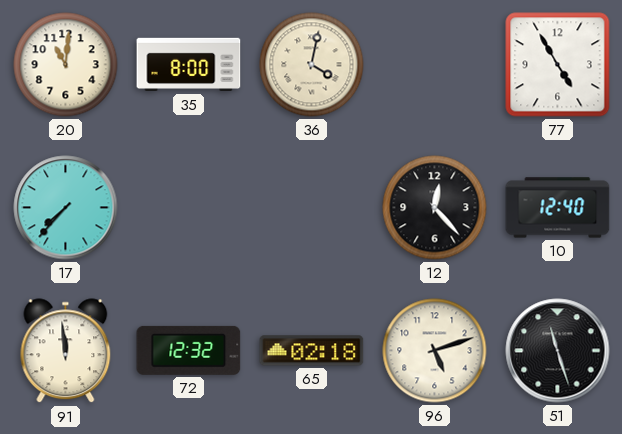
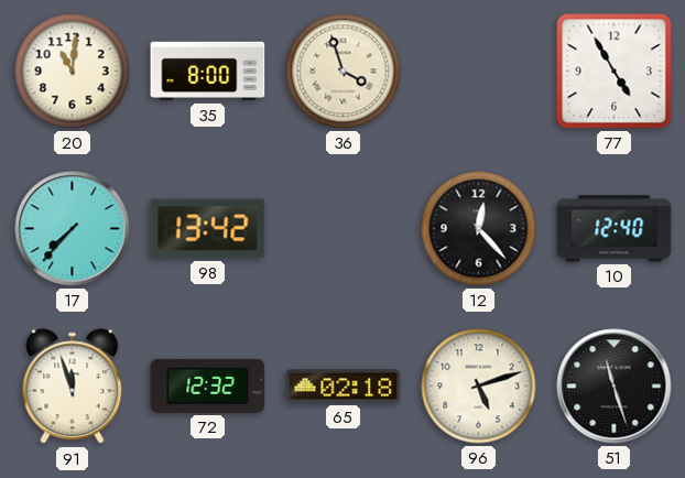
36: 4:02 -> 3:57
98: none -> 13:42
91: 11:59 -> 11:57
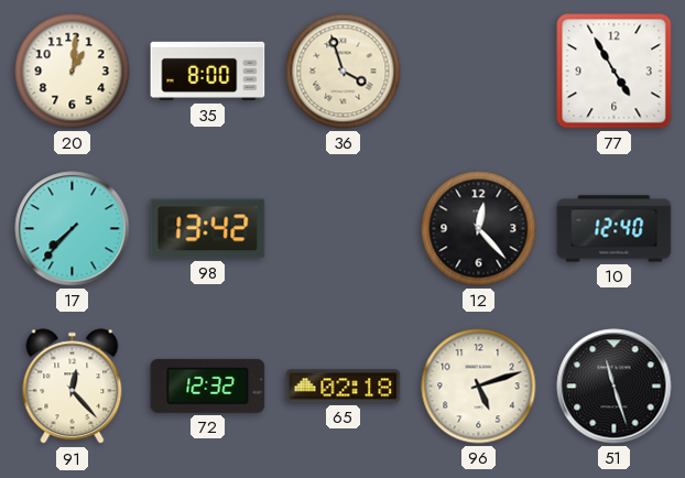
20: 11:01 -> 1:01
91: 11:57 -> 12:23
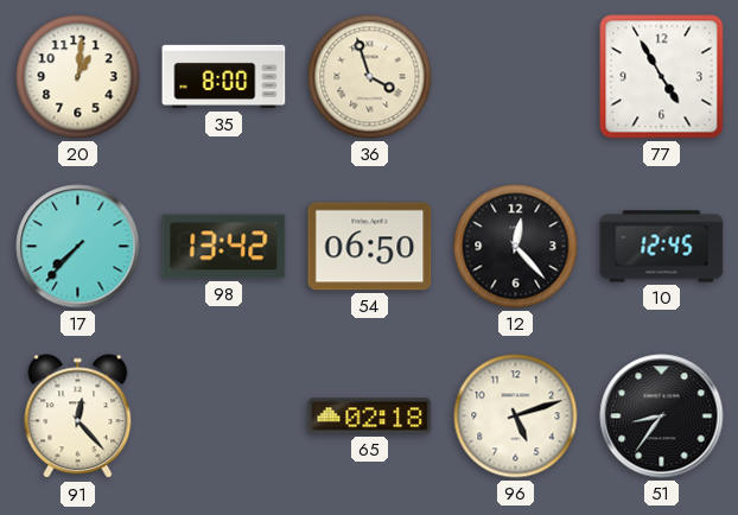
54: none -> 06:50
10: 12:40 -> 12:45
72: 12:32 -> none
51: 11:27 -> 8:36
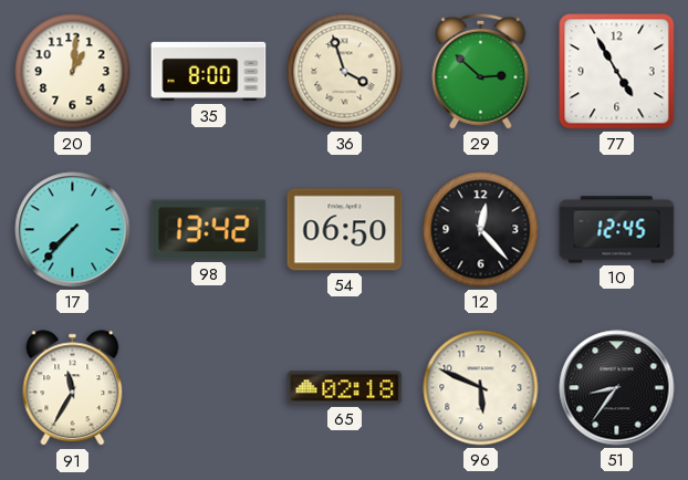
29: none -> 2:52
91: 12:23 -> 11:35
96: 5:12 -> 5:49
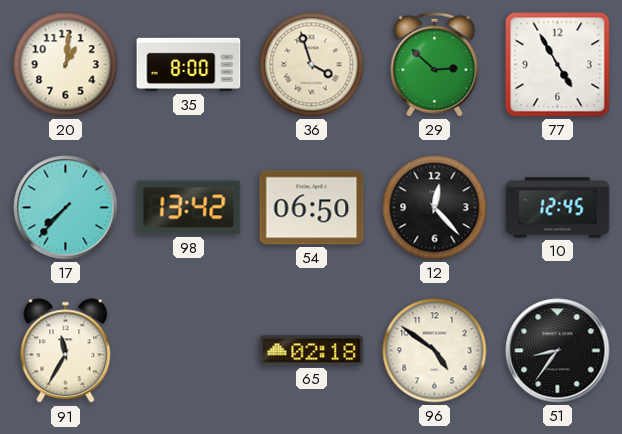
96: 5:49 -> 4:51
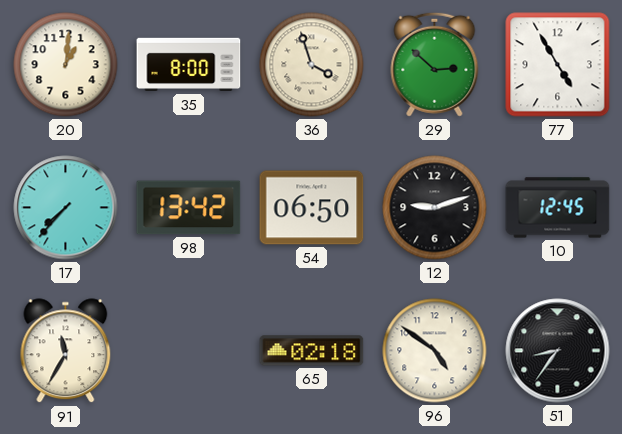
12: 12:23 -> 9:12
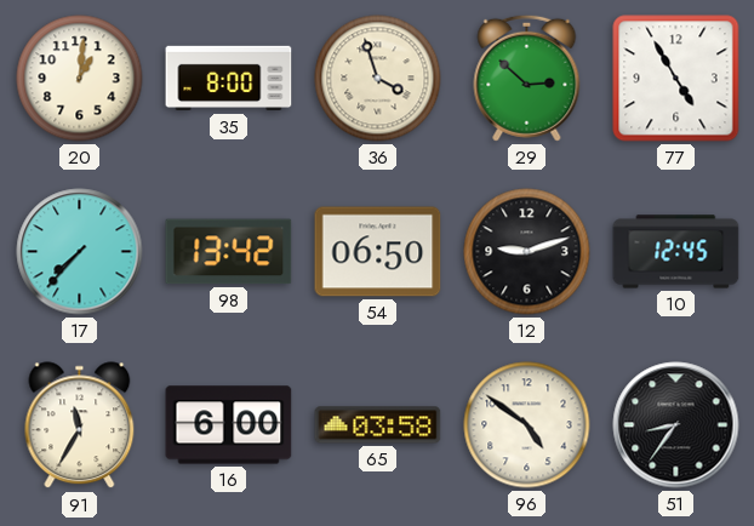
16: none -> 6:00
65: 02:18 -> 03:58
